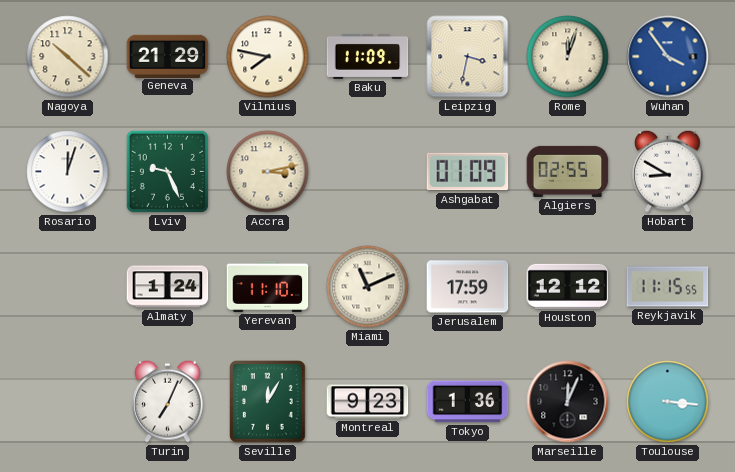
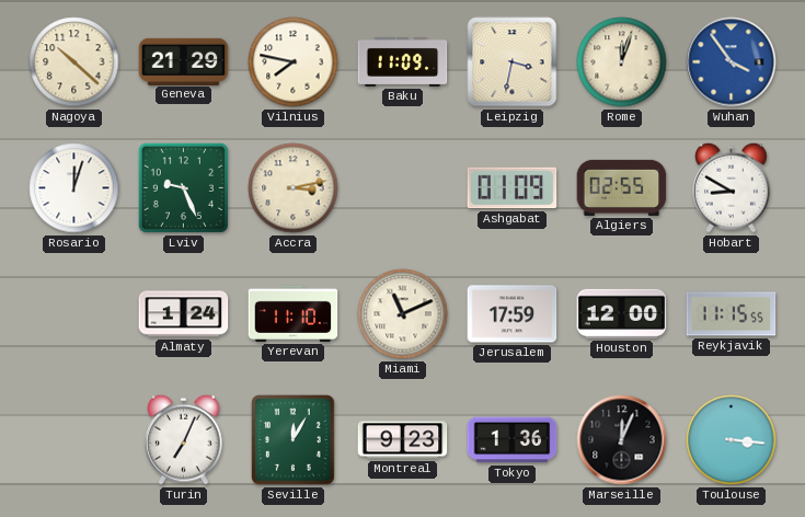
Houston: 12:12 -> 12:00
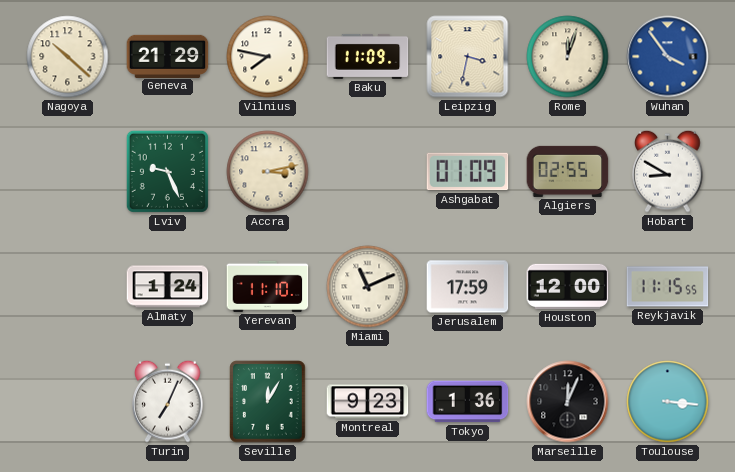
Rosario: 12:03 -> none
